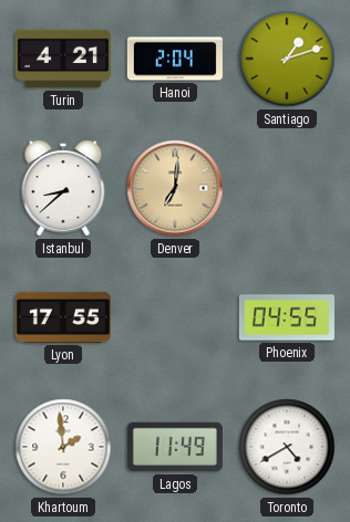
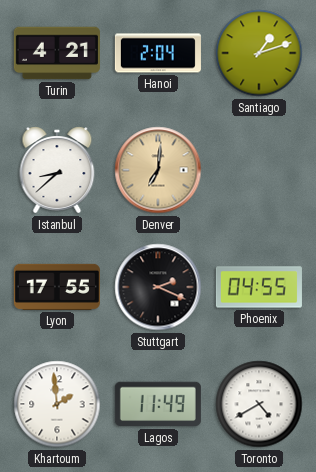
Stuttgart: none -> 2:19
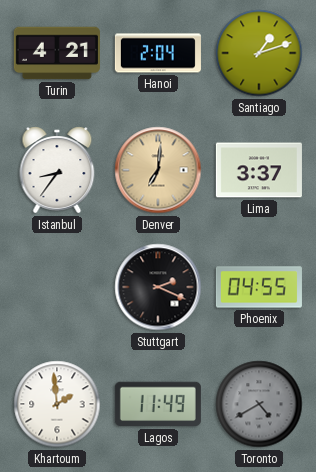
Istanbul: 8:38 -> 8:36
Lima: none -> 3:37
Lyon: 17:55 -> none
Toronto dial: white -> grey
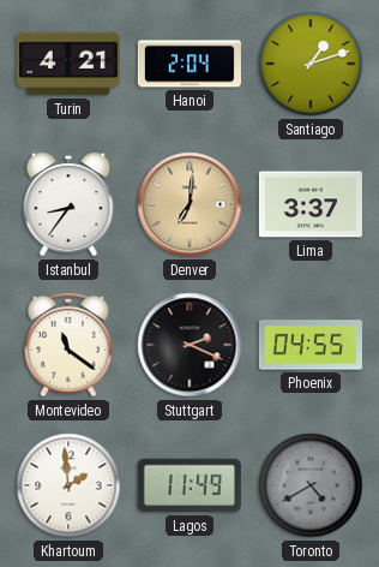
Montevideo: none -> 11:21
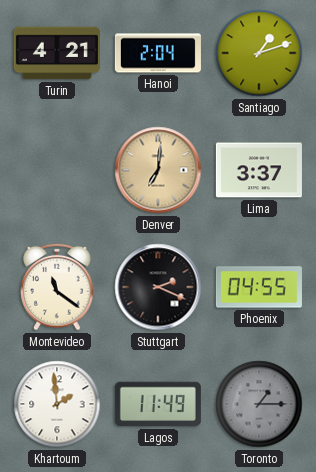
Istanbul: 8:36 -> none
Toronto: 4:40 -> 1:15
